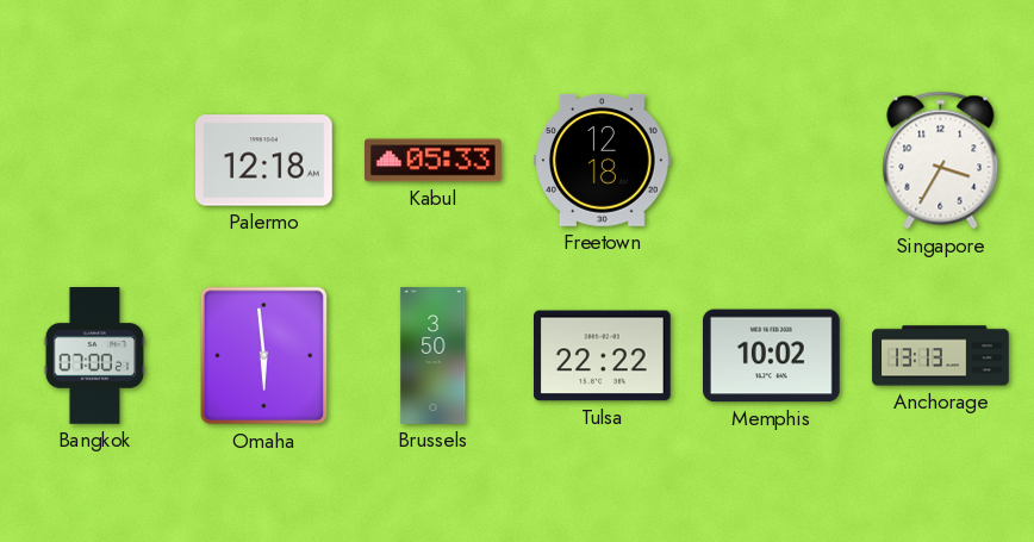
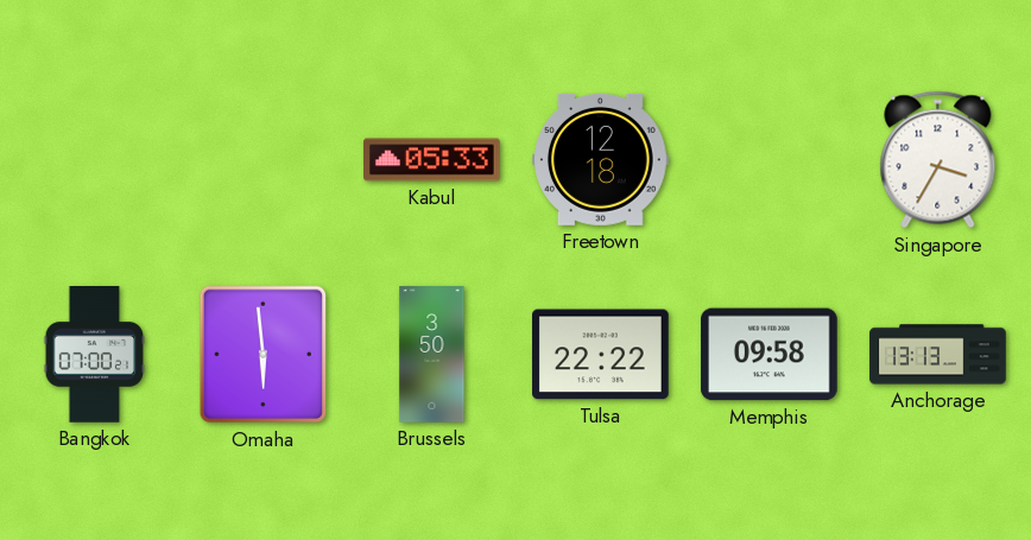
Palermo: 12:18 -> none
Memphis: 10:02 -> 09:58
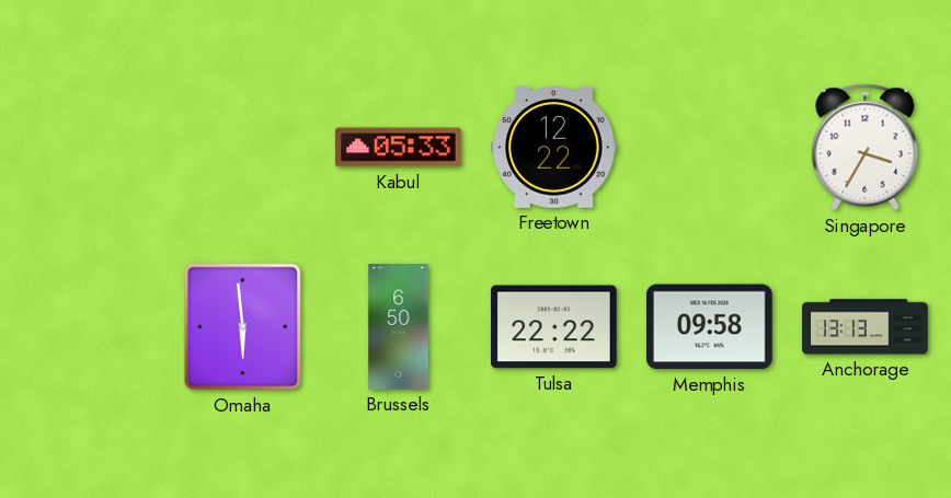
Freetown: 12:18 -> 12:22
Bangkok: 07:00 -> none
Brussels: 3:50 -> 6:50
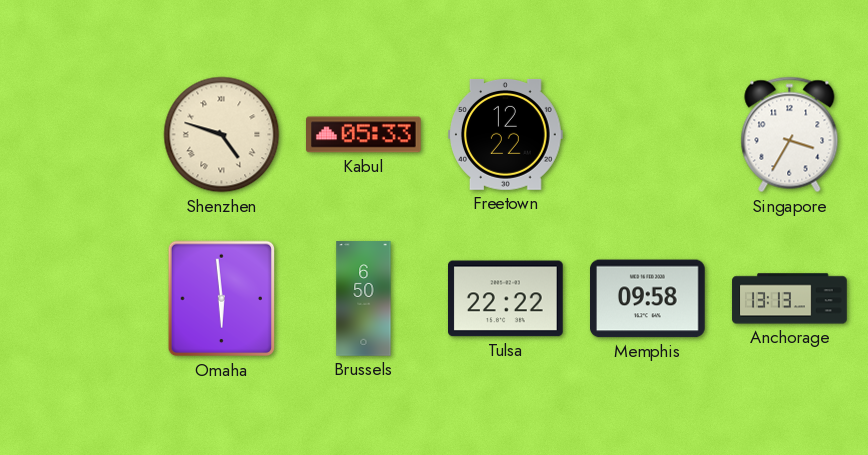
Shenzhen: none -> 4:48
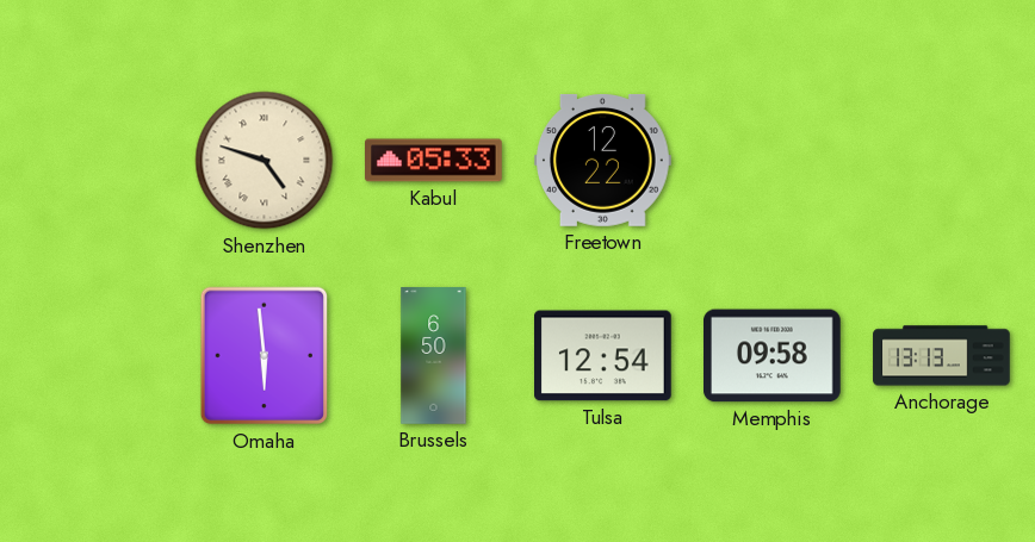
Singapore: 3:35 -> none
Tulsa: 22:22 -> 12:54
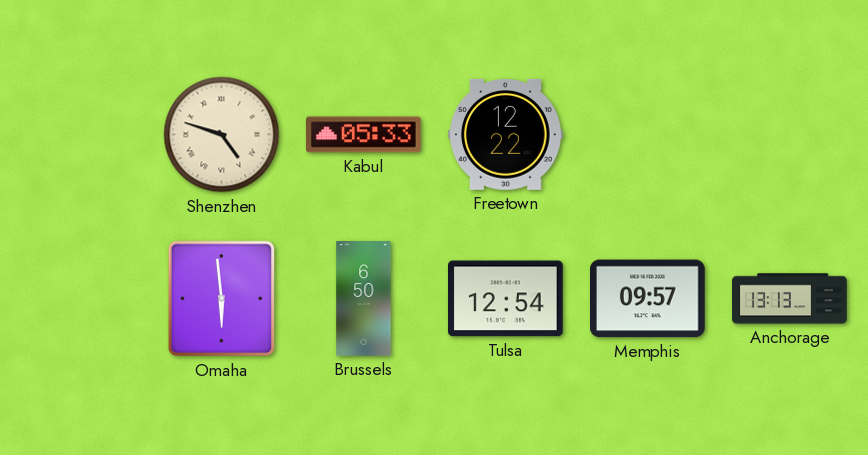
Memphis: 09:58 -> 09:57
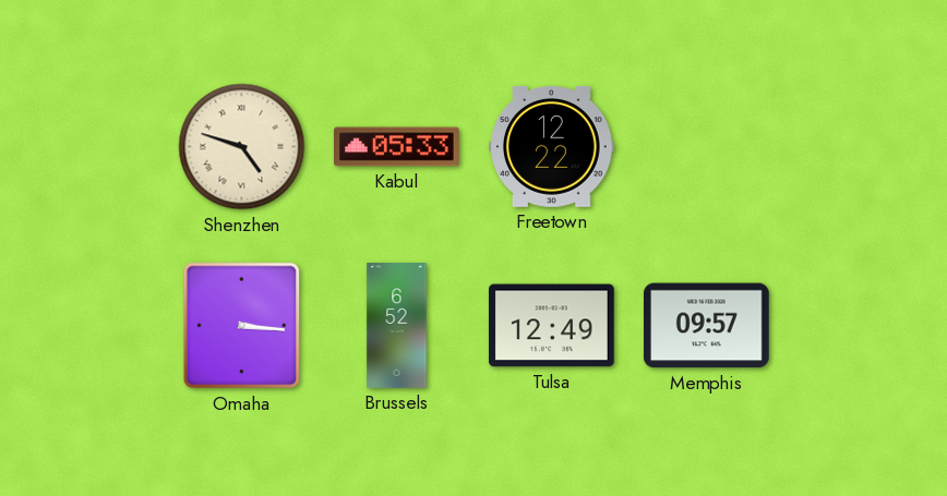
Omaha: 5:59 -> 3:16
Brussels: 6:50 -> 6:52
Tulsa: 12:54 -> 12:49
Anchorage: 13:13 -> none
